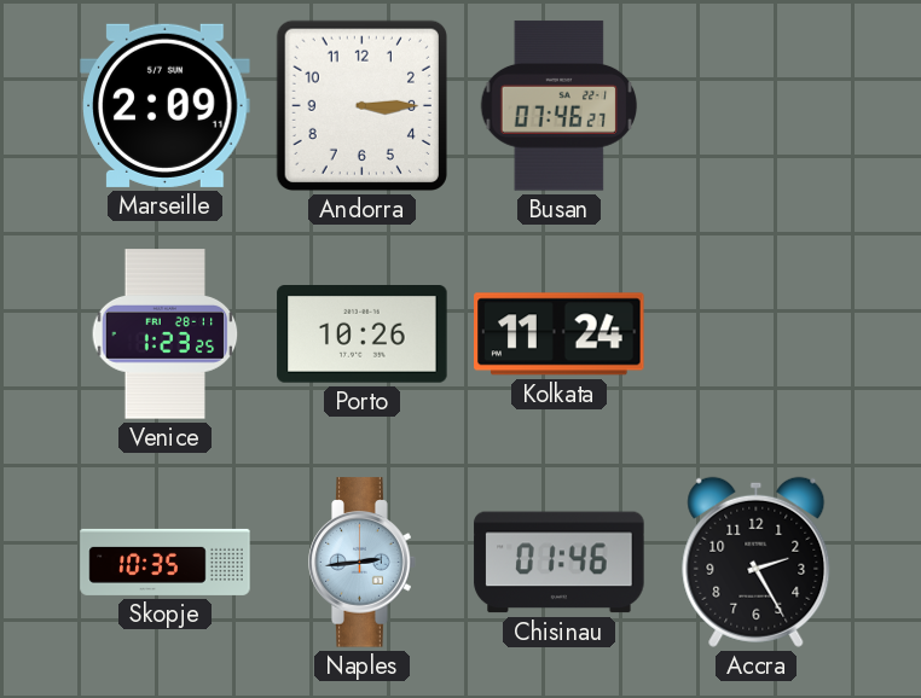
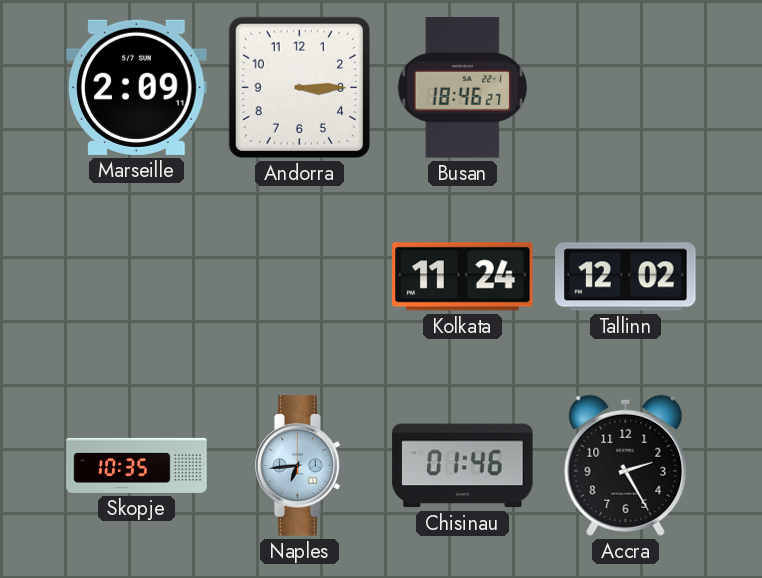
Busan: 07:46 -> 18:46
Venice: 1:23 -> none
Porto: 10:26 -> none
Tallinn: none -> 12:02
Naples: 2:44 -> 6:44
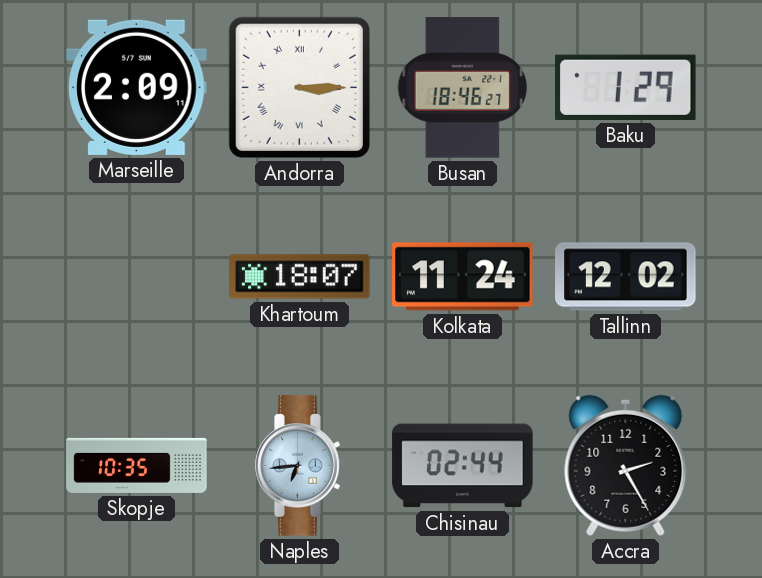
Andorra numerals: Arabic -> Roman
Baku: none -> 1:29
Khartoum: none -> 18:07
Chisinau: 01:46 -> 02:44
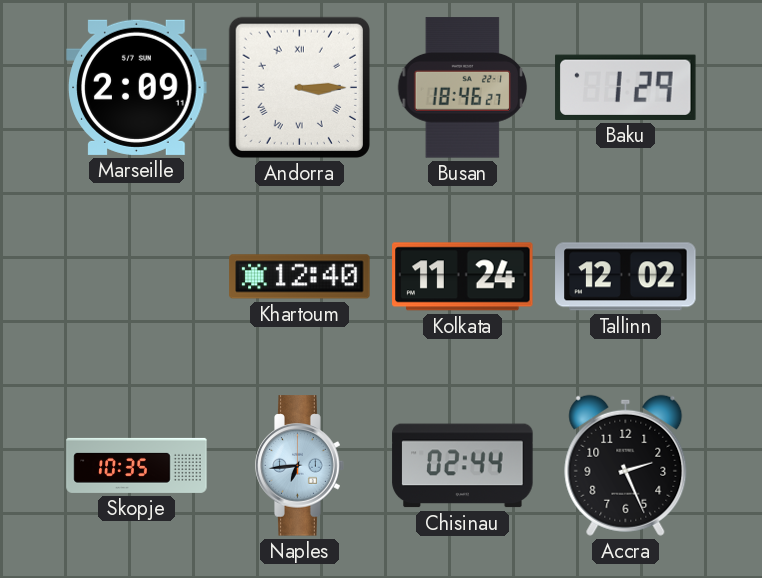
Khartoum: 18:07 -> 12:40
Accra: 2:25 -> 2:26
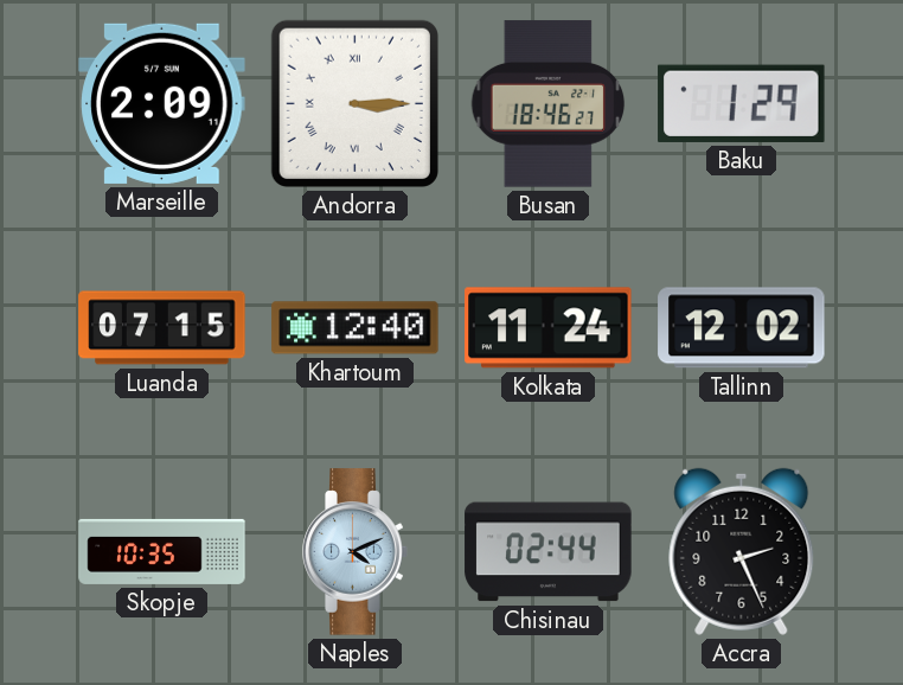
Luanda: none -> 07:15
Naples: 6:44 -> 4:11
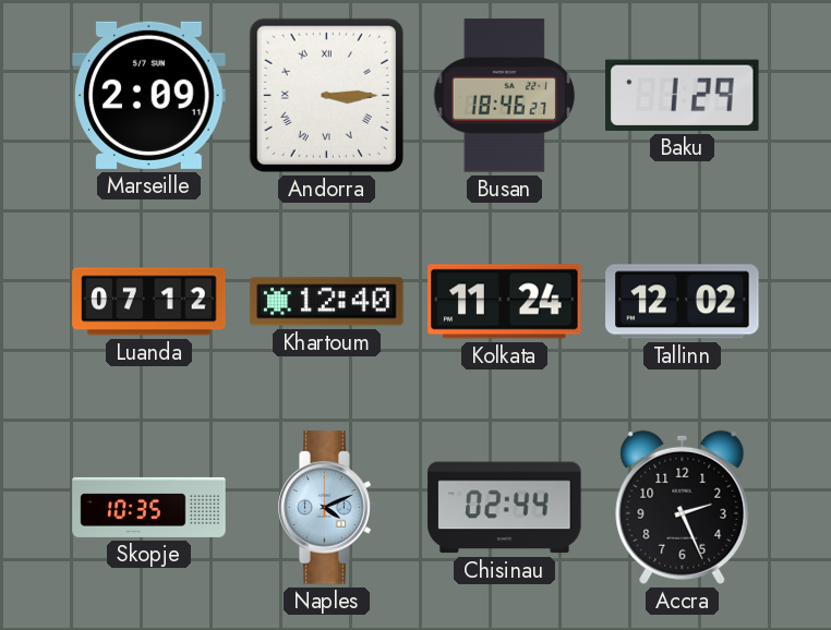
Luanda: 07:15 -> 07:12
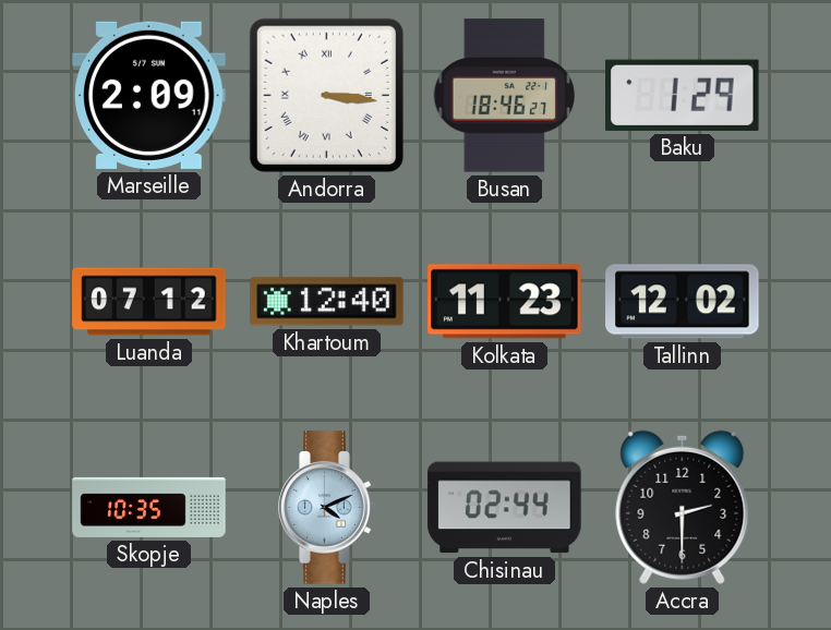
Andorra: 3:15 -> 3:16
Kolkata: 11:24 -> 11:23
Accra: 2:26 -> 2:30
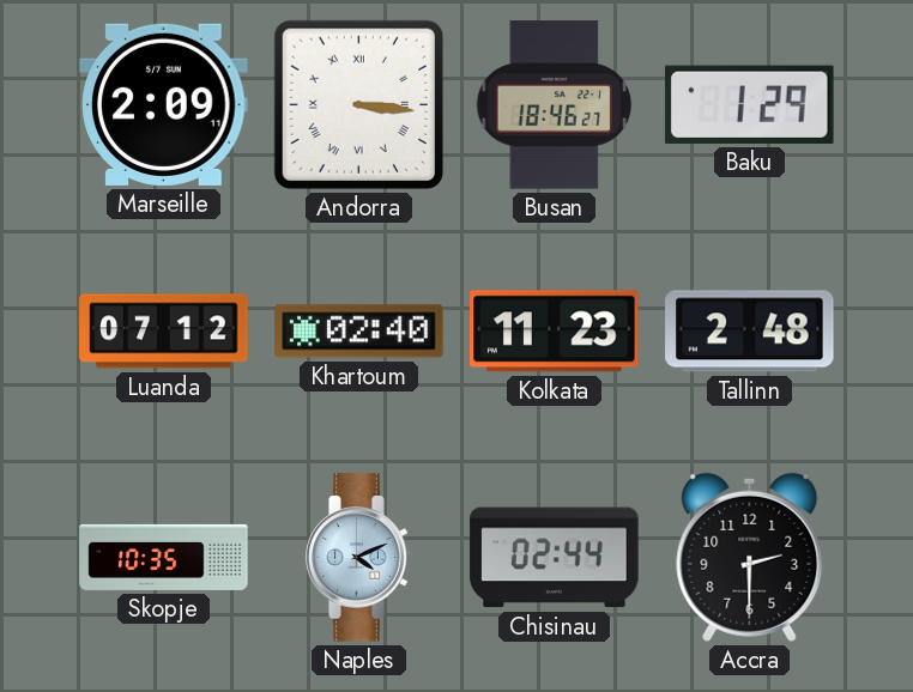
Khartoum: 12:40 -> 02:40
Tallinn: 12:02 -> 2:48
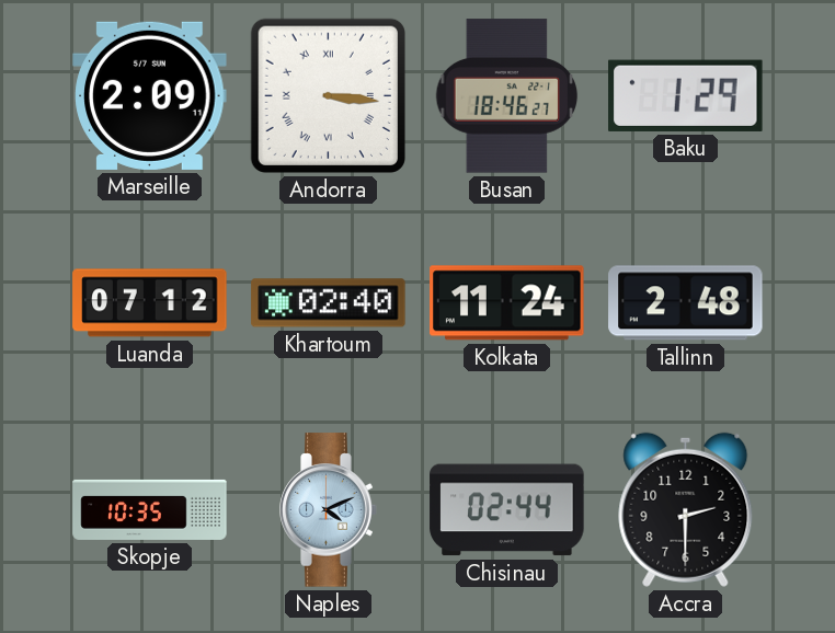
Kolkata: 11:23 -> 11:24
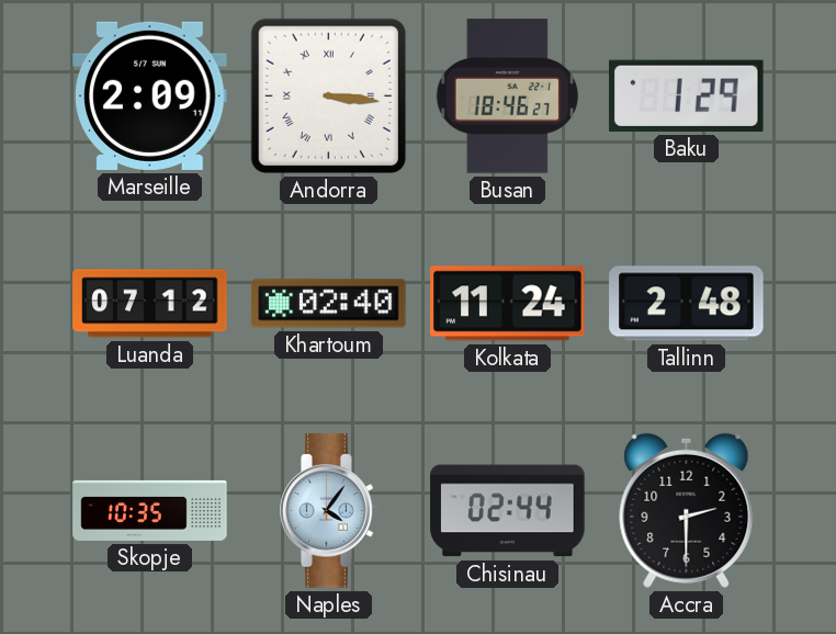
Naples: 4:11 -> 4:06
